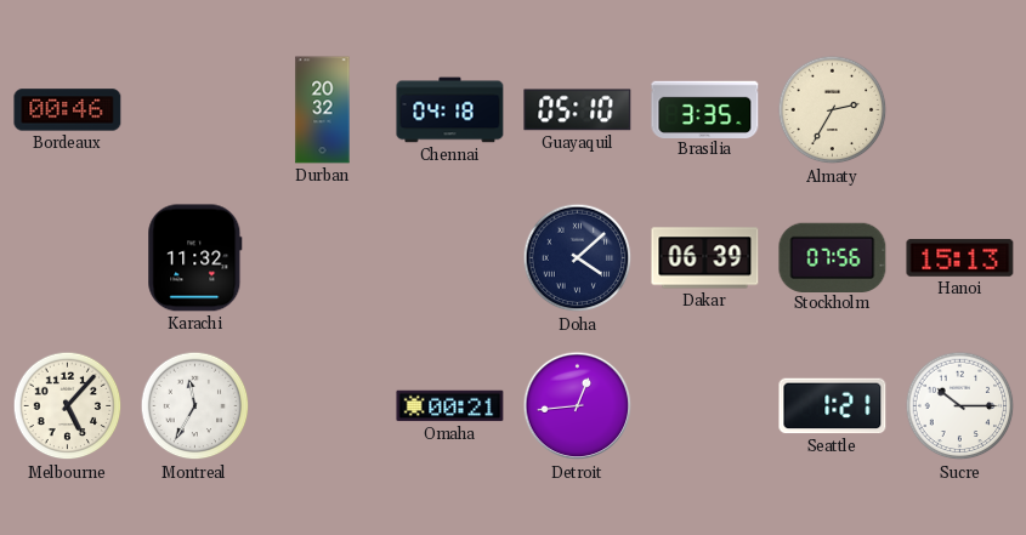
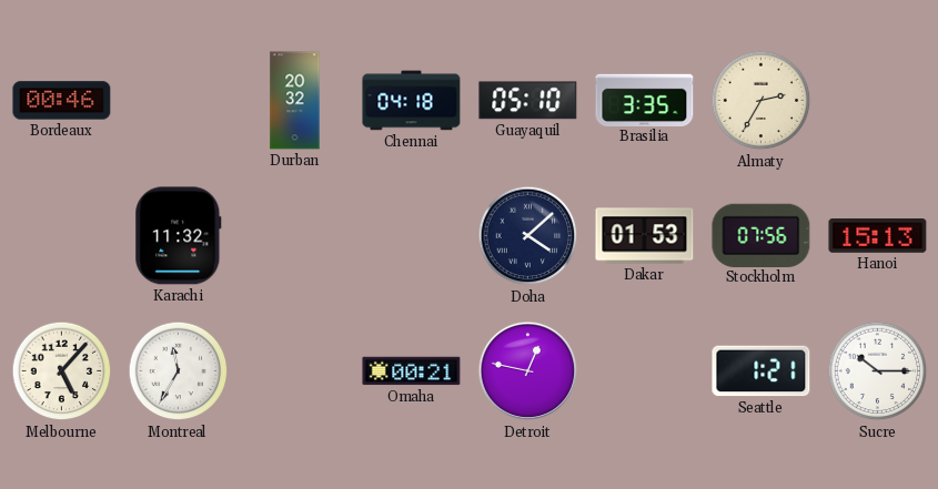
Dakar: 06:39 -> 01:53
Detroit: 12:44 -> 12:47
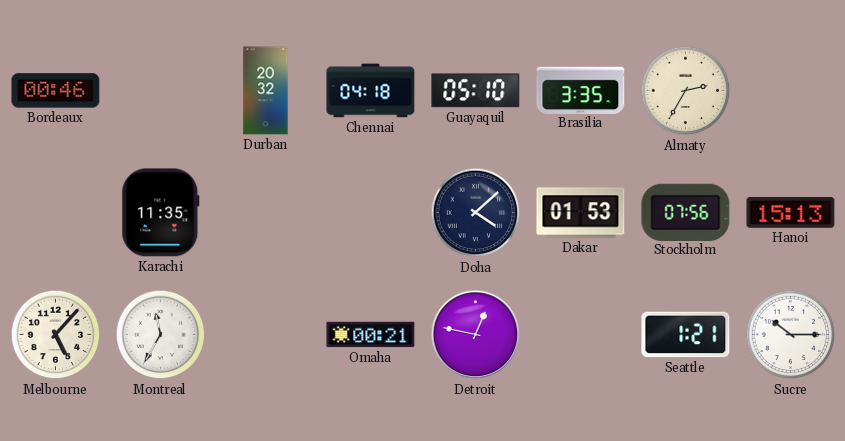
Karachi: 11:32 -> 11:35
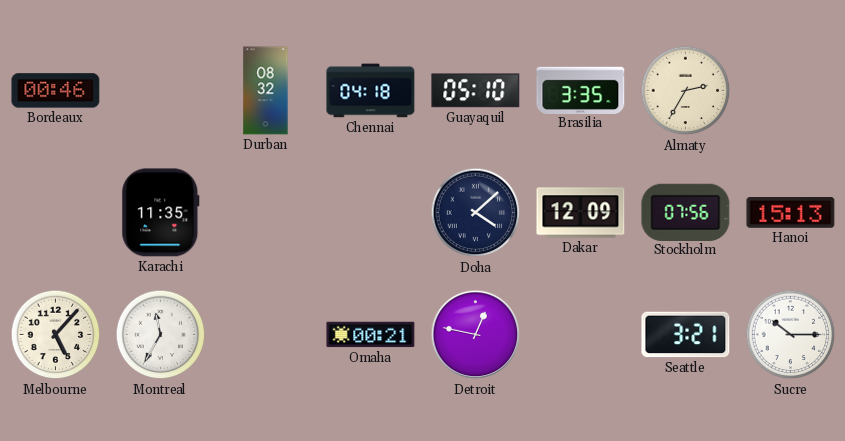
Durban: 20:32 -> 08:32
Dakar: 01:53 -> 12:09
Seattle: 1:21 -> 3:21
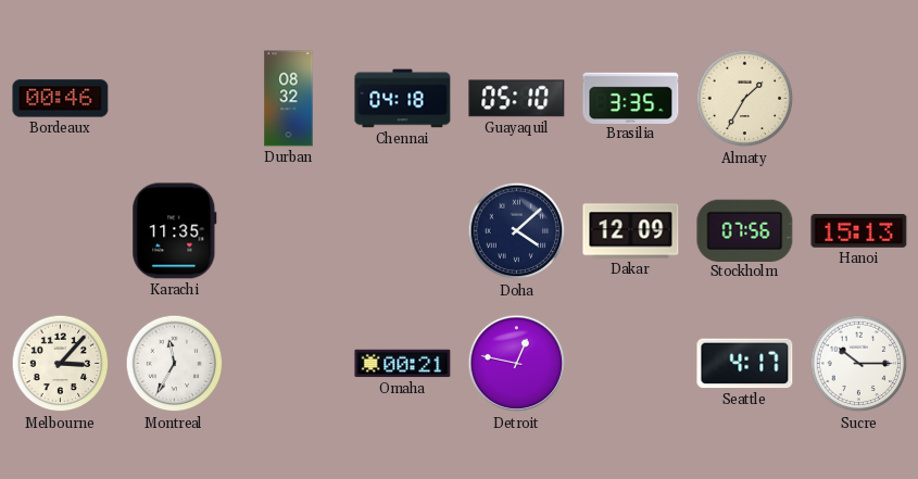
Almaty: 2:35 -> 1:35
Melbourne: 5:07 -> 3:07
Seattle: 3:21 -> 4:17
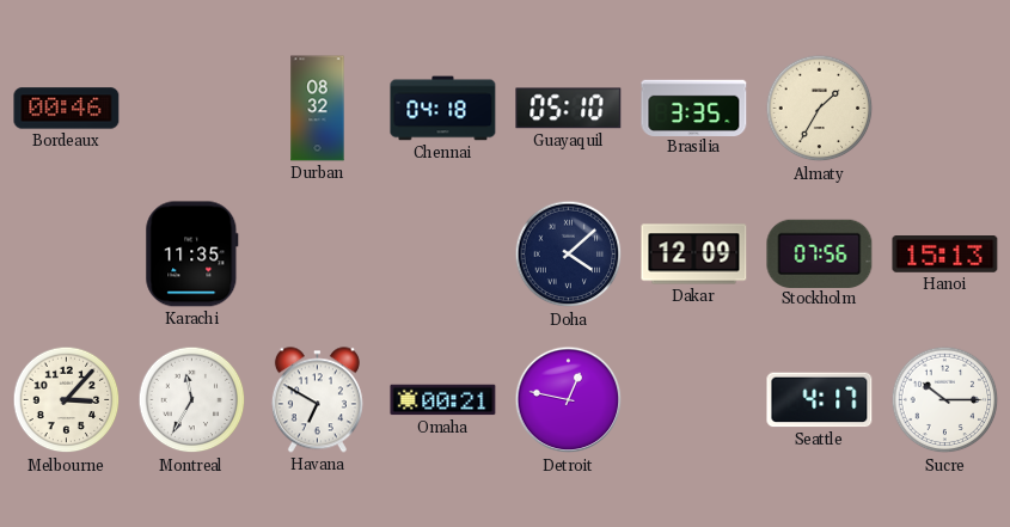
Havana: none -> 6:50
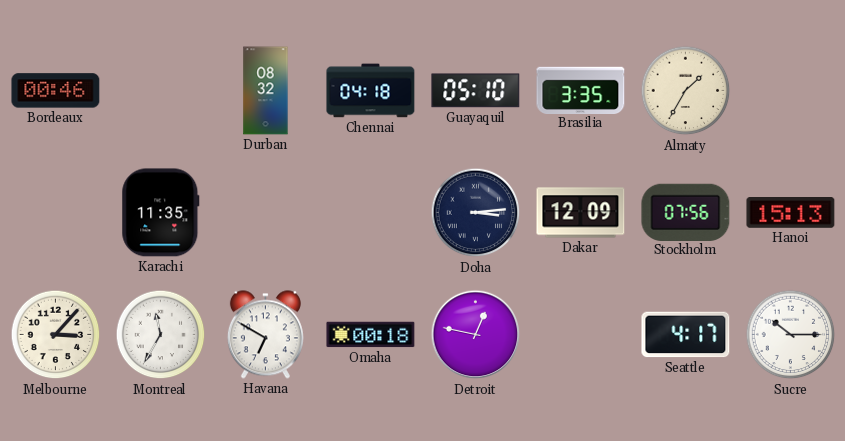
Doha: 4:08 -> 3:14
Omaha: 00:21 -> 00:18
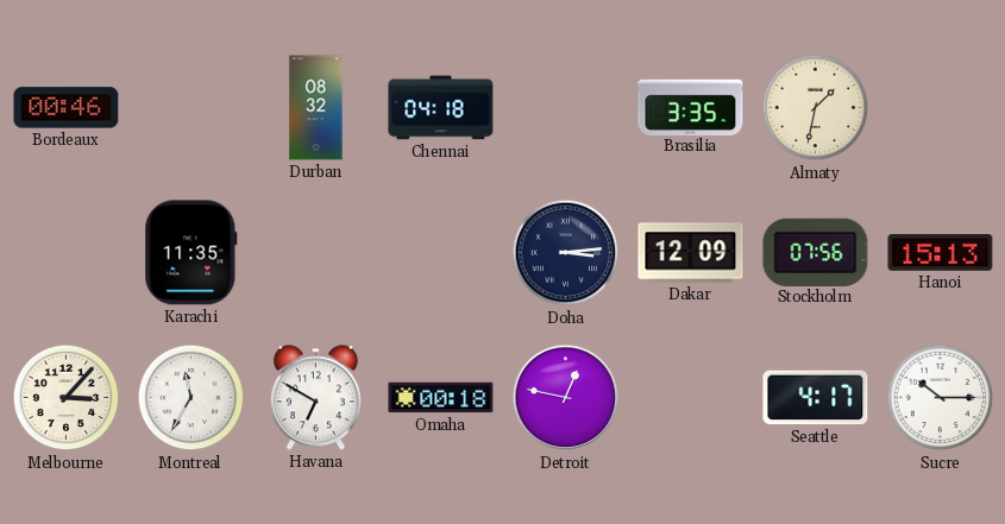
Guayaquil: 05:10 -> none
Almaty: 1:35 -> 1:32
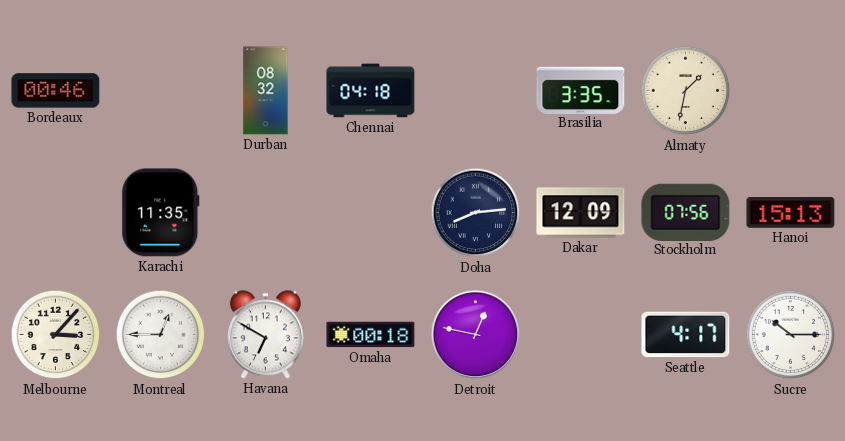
Doha: 3:14 -> 8:14
Montreal: 11:35 -> 12:45
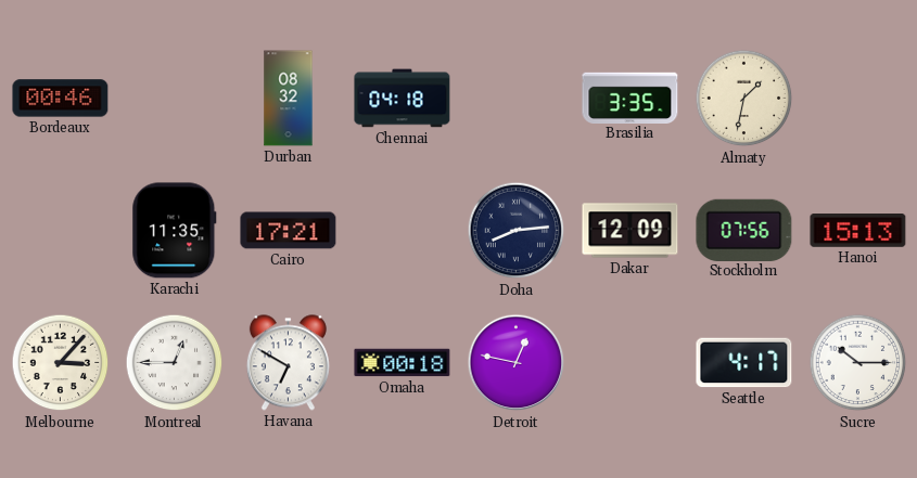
Cairo: none -> 17:21
